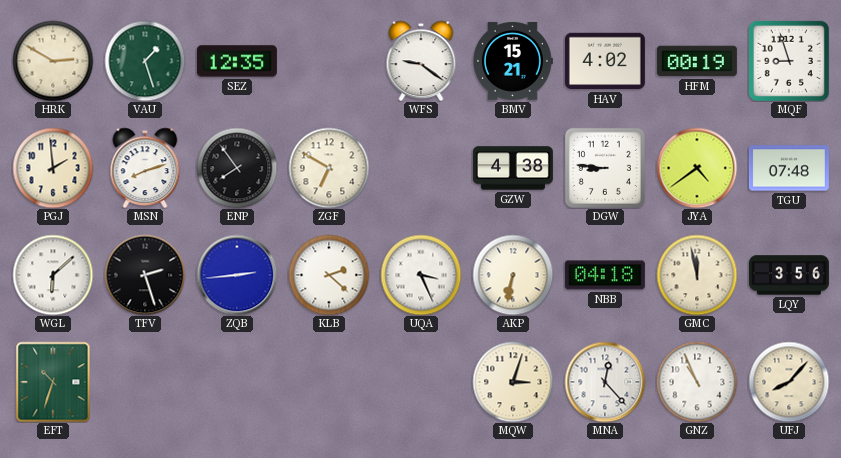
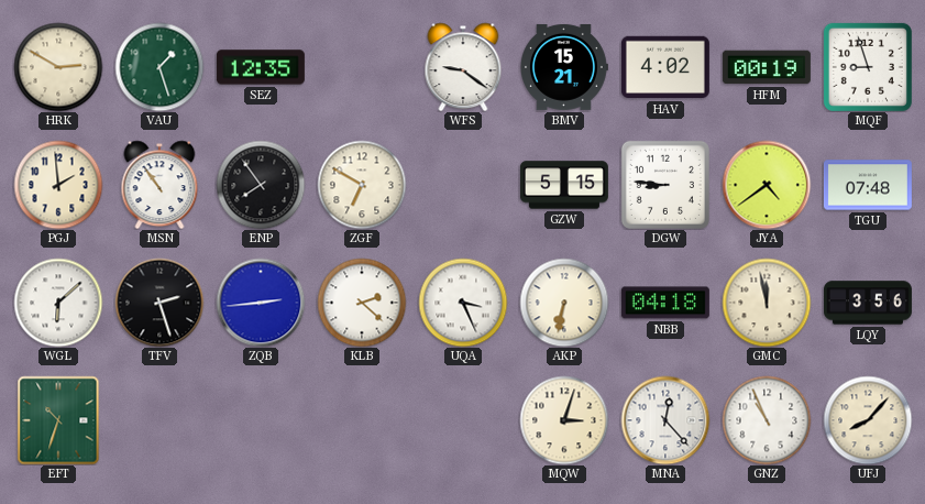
MSN: 8:12 -> 10:54
GZW: 4:38 -> 5:15
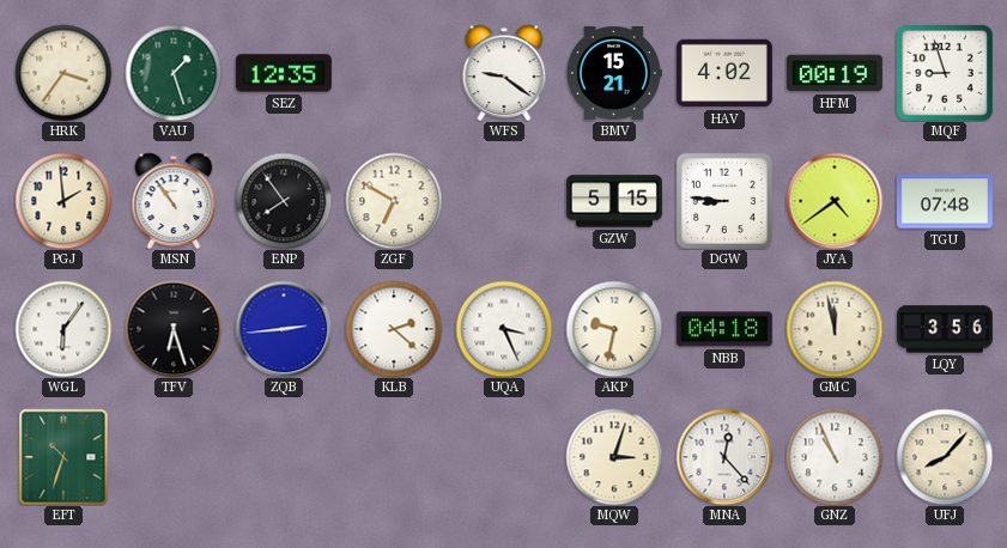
HRK: 2:50 -> 3:36
WGL: 6:08 -> 6:06
TFV: 2:27 -> 6:27
AKP: 6:32 -> 9:32
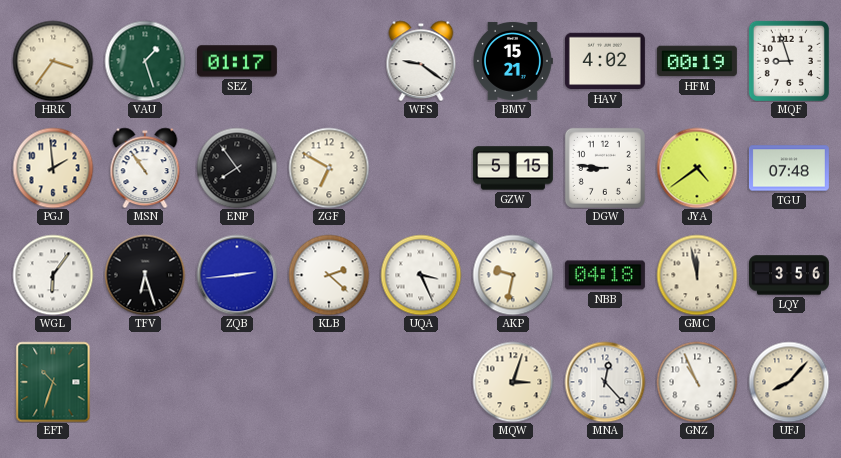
SEZ: 12:35 -> 01:17
